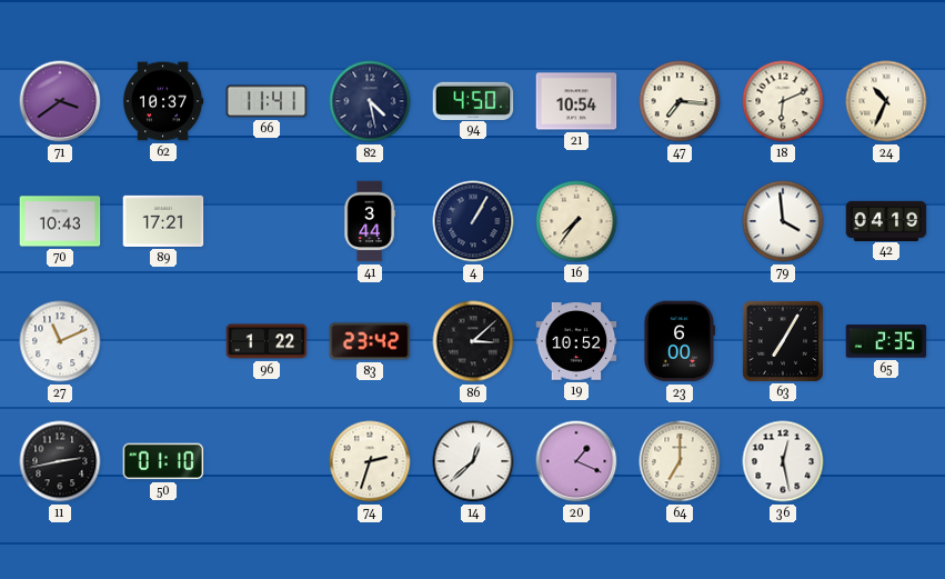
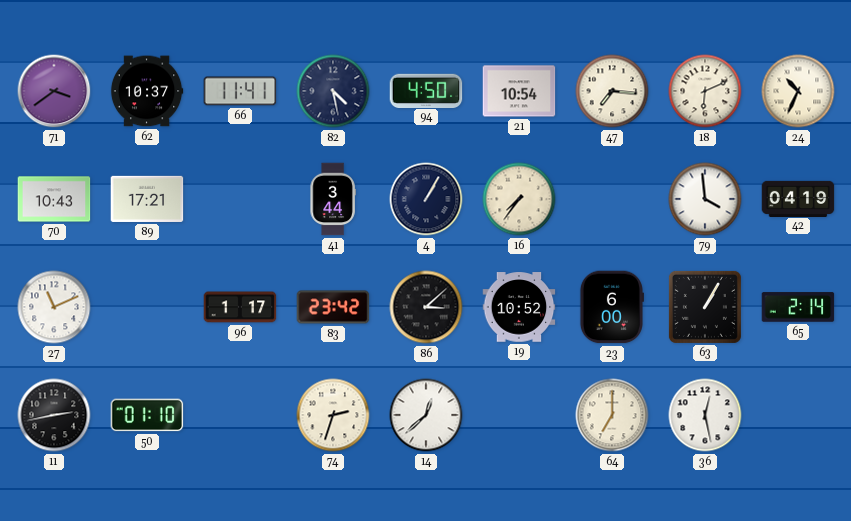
96: 1:22 -> 1:17
63: 7:05 -> 1:05
65: 2:35 -> 2:14
20: 1:19 -> none
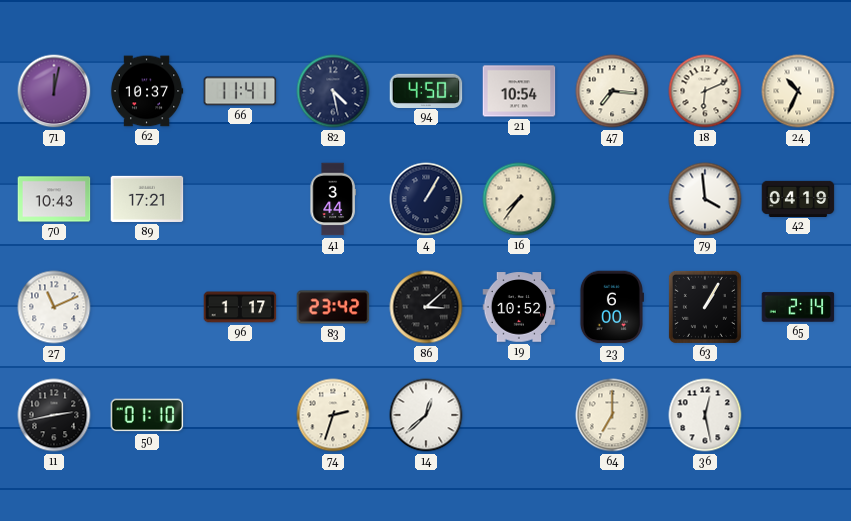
71: 3:39 -> 12:02
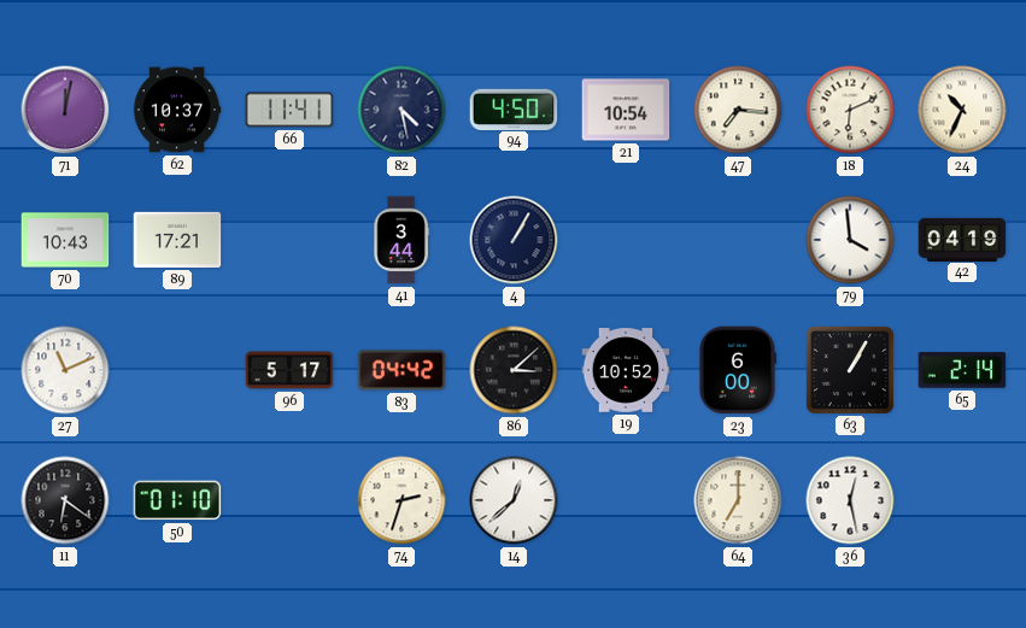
16: 7:36 -> none
96: 1:17 -> 5:17
83: 23:42 -> 04:42
11: 2:43 -> 6:21
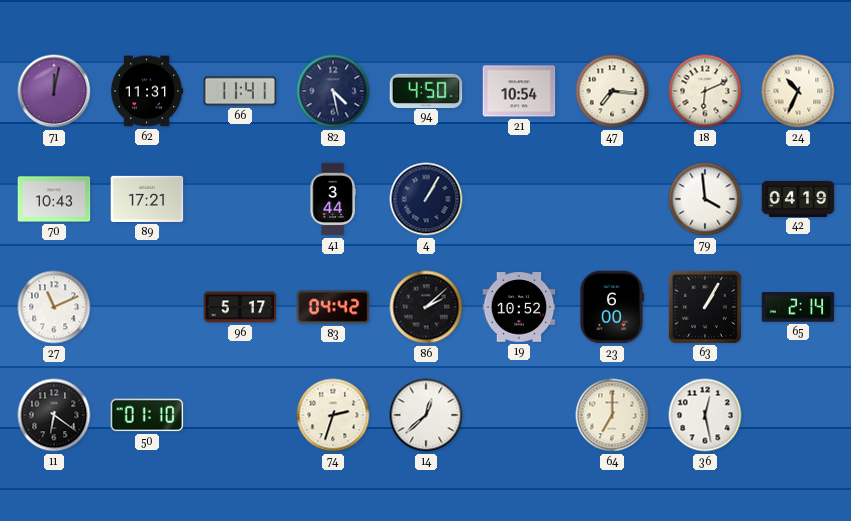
62: 10:37 -> 11:31
86: 3:08 -> 2:08
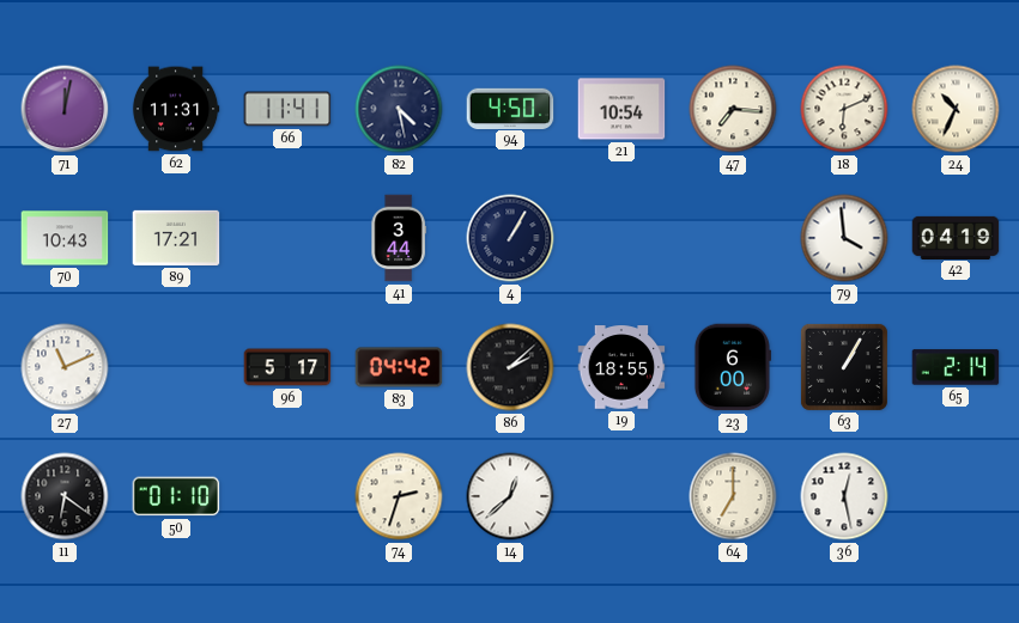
19: 10:52 -> 18:55
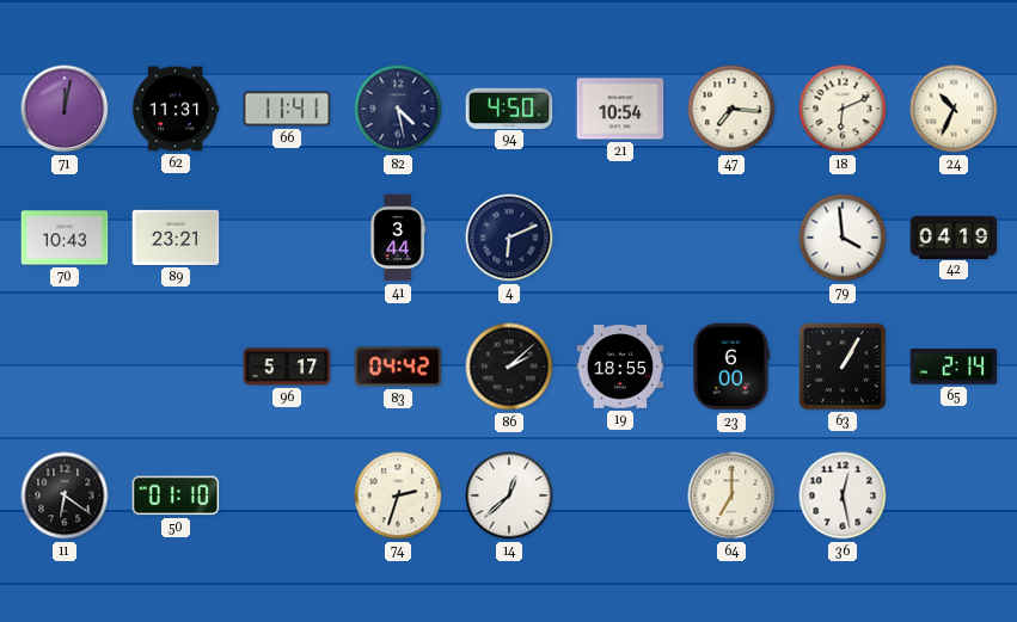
89: 17:21 -> 23:21
4: 1:05 -> 6:11
27: 11:11 -> none
